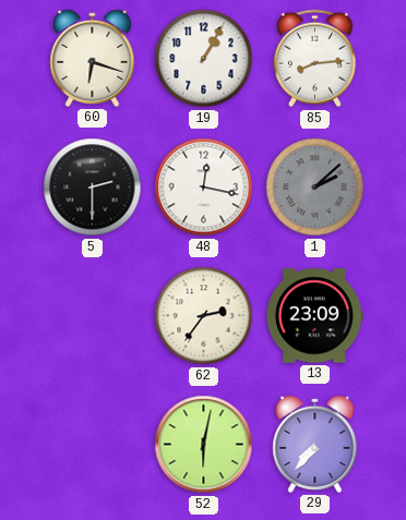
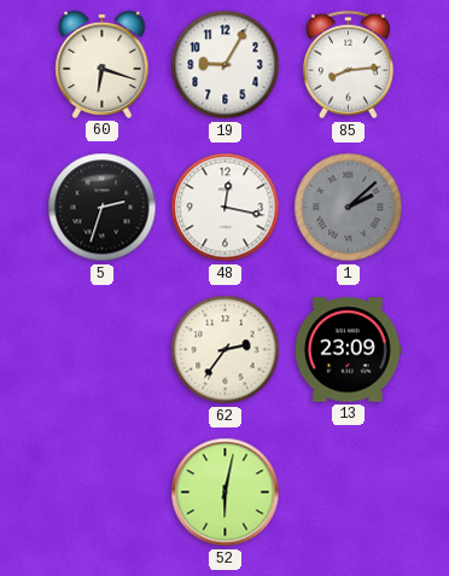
19: 1:05 -> 9:05
5: 2:30 -> 2:33
29: 7:37 -> none
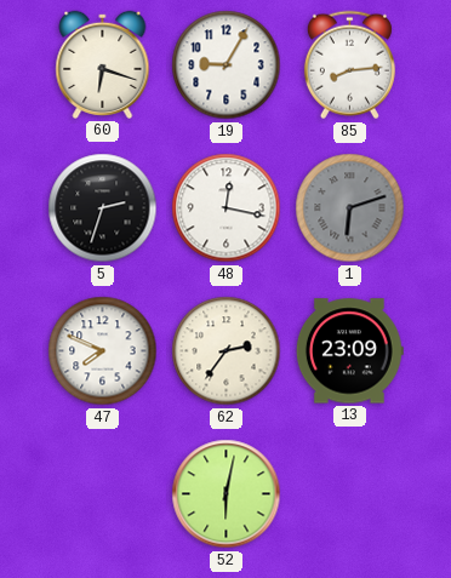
1: 2:08 -> 6:12
47: none -> 7:49
